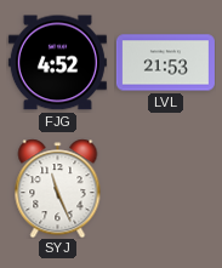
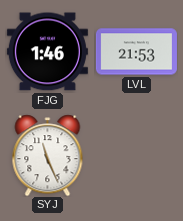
FJG: 4:52 -> 1:46
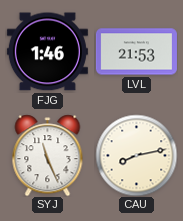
CAU: none -> 8:13
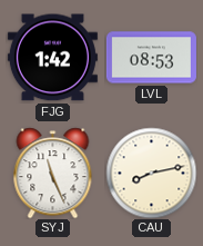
FJG: 1:46 -> 1:42
LVL: 21:53 -> 08:53
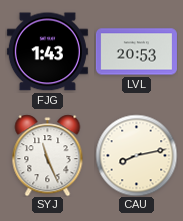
FJG: 1:42 -> 1:43
LVL: 08:53 -> 20:53
